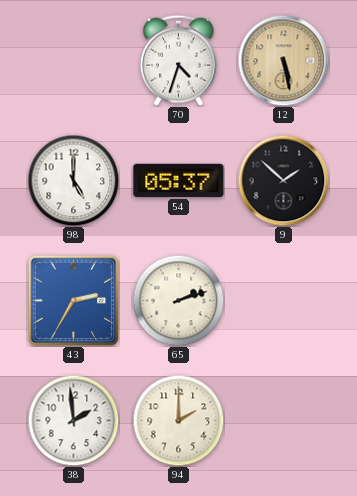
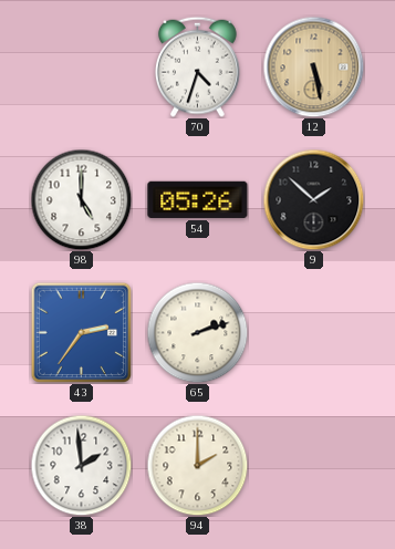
54: 05:37 -> 05:26
43: 2:35 -> 2:36
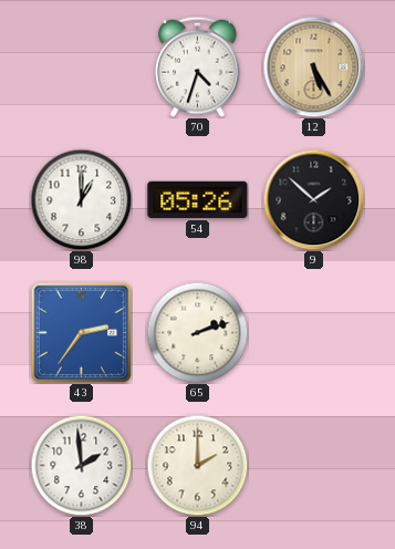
12: 5:28 -> 5:25
98: 5:00 -> 1:00
